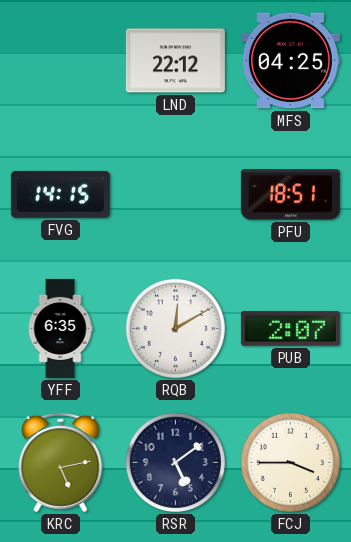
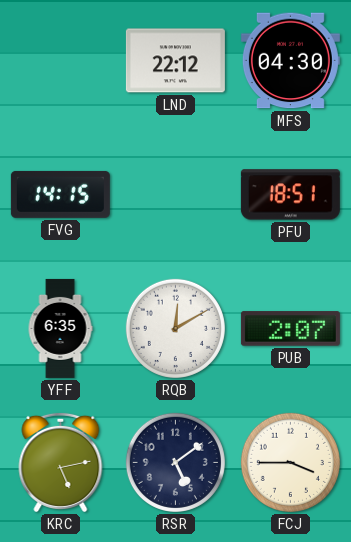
MFS: 04:25 -> 04:30
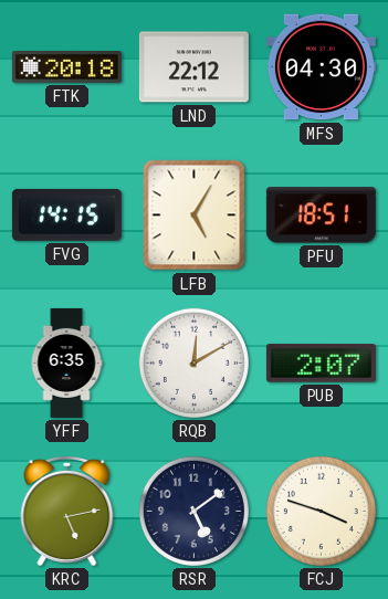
FTK: none -> 20:18
LFB: none -> 5:05
FCJ: 3:45 -> 3:48
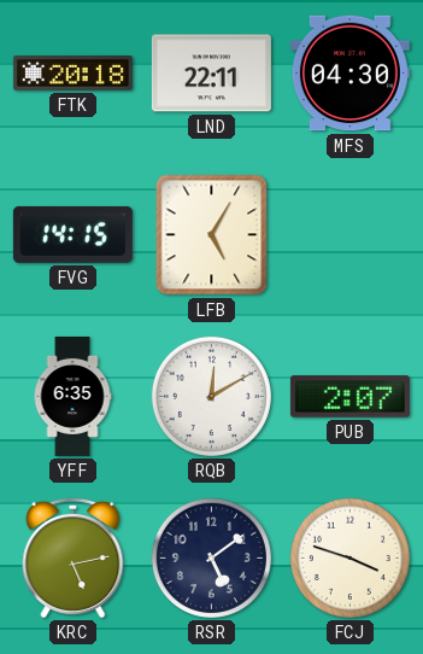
LND: 22:12 -> 22:11
PFU: 18:51 -> none
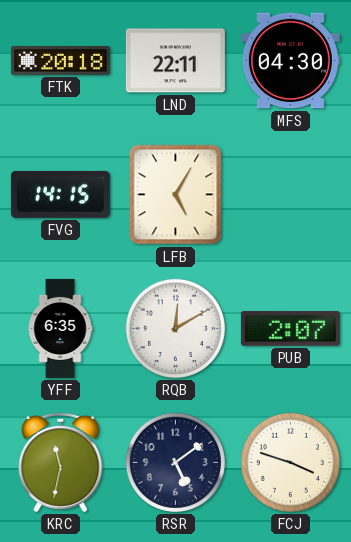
KRC: 5:13 -> 11:32
